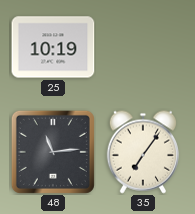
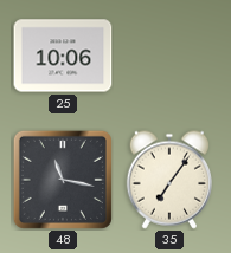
25: 10:19 -> 10:06
48: 11:14 -> 11:17
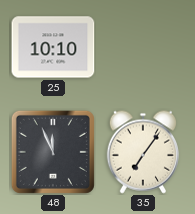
25: 10:06 -> 10:10
48: 11:17 -> 11:56
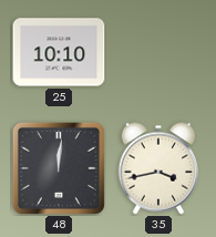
48: 11:56 -> 12:01
35: 7:06 -> 3:43
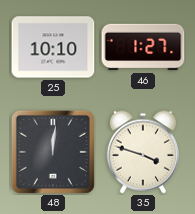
46: none -> 1:27
35: 3:43 -> 3:48
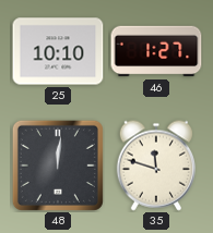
35: 3:48 -> 11:48
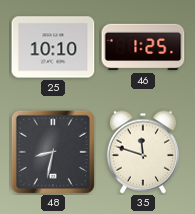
46: 1:27 -> 1:25
48: 12:01 -> 8:32
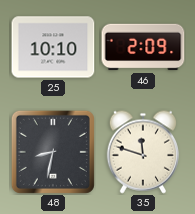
46: 1:25 -> 2:09
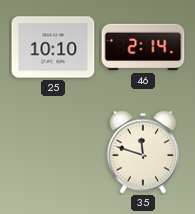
46: 2:09 -> 2:14
48: 8:32 -> none
